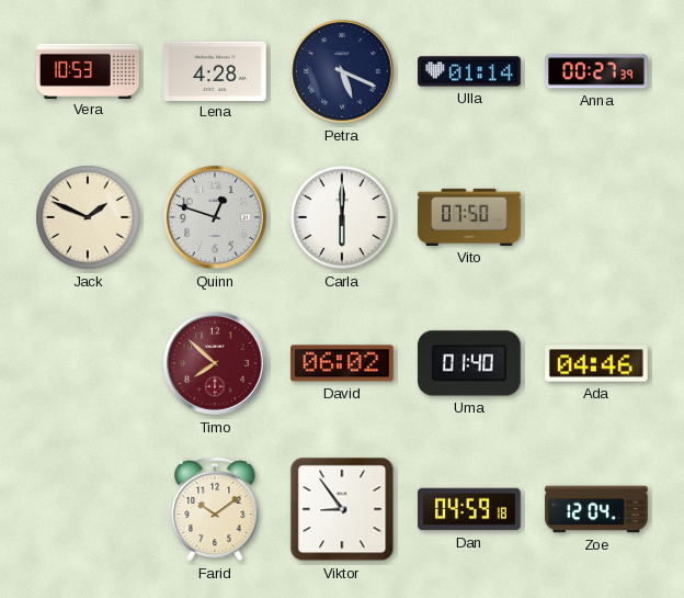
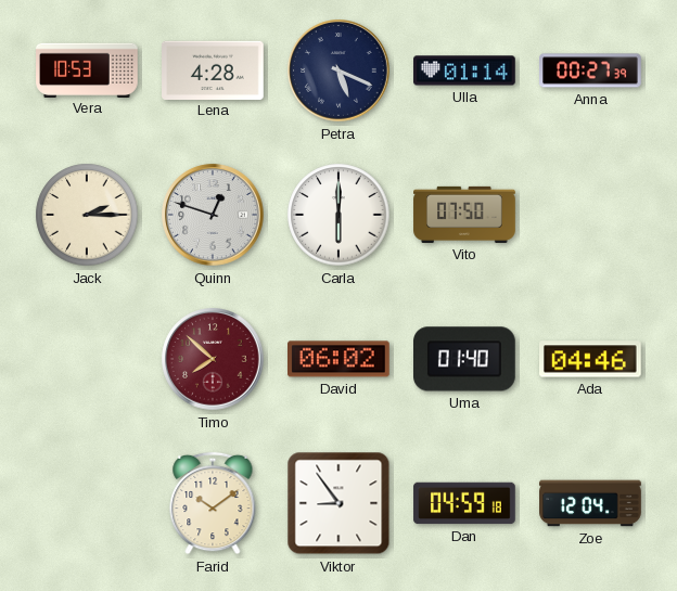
Jack: 1:49 -> 2:15
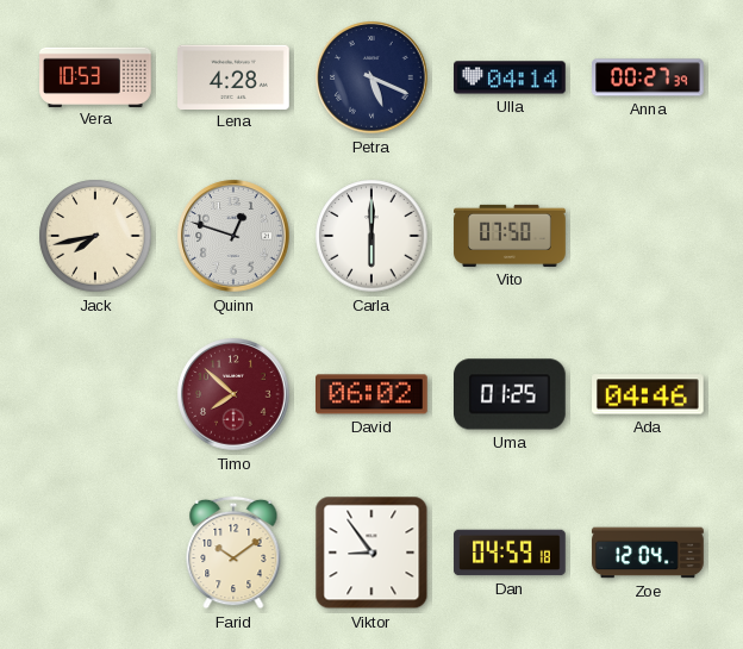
Ulla: 01:14 -> 04:14
Jack: 2:15 -> 7:43
Uma: 01:40 -> 01:25
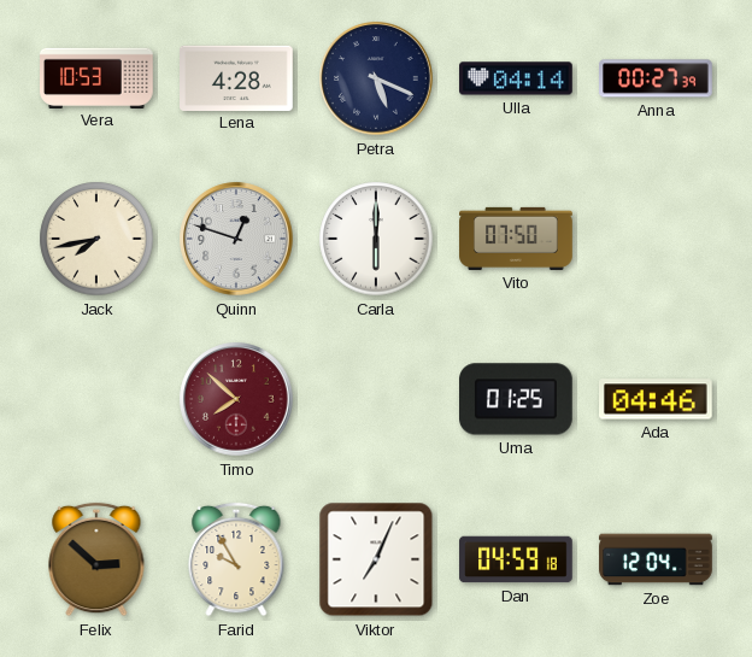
David: 06:02 -> none
Felix: none -> 2:52
Farid: 10:09 -> 9:55
Viktor: 8:54 -> 7:04
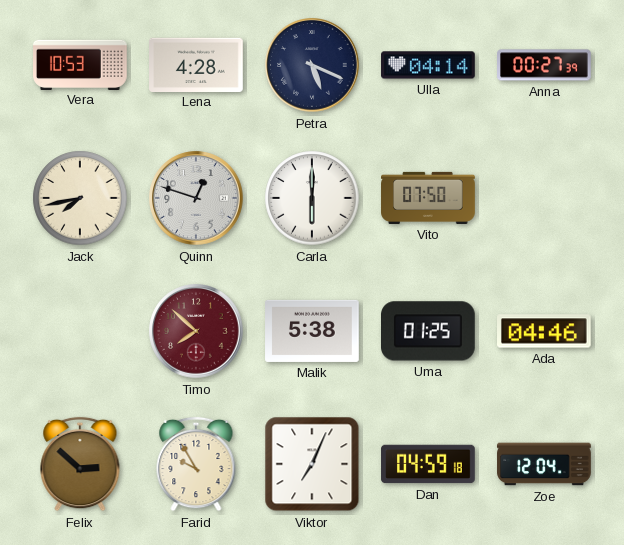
Malik: none -> 5:38
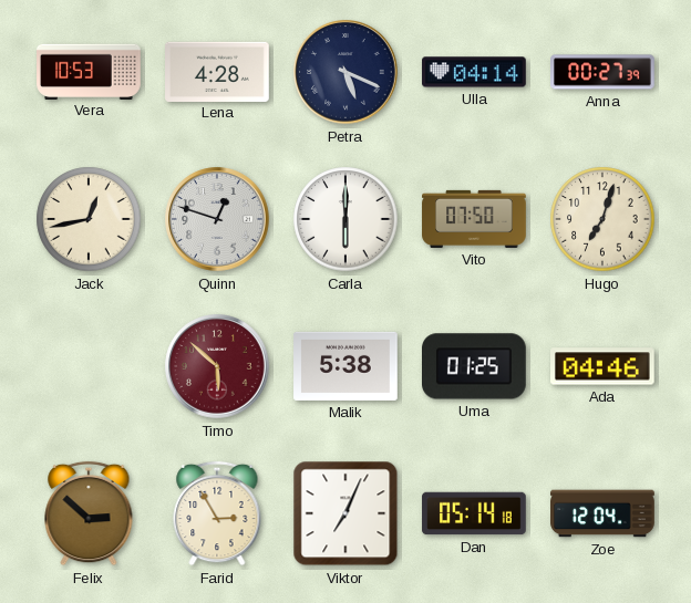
Jack: 7:43 -> 12:43
Hugo: none -> 7:03
Timo: 7:52 -> 5:52
Farid: 9:55 -> 2:55
Dan: 04:59 -> 05:14
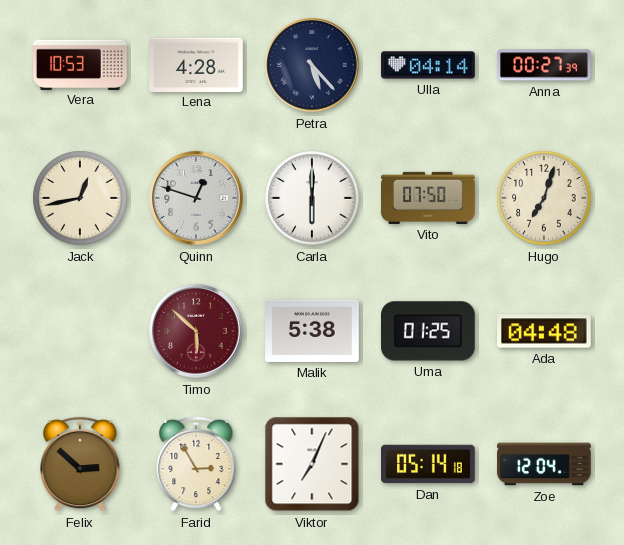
Petra: 5:19 -> 5:23
Ada: 04:46 -> 04:48
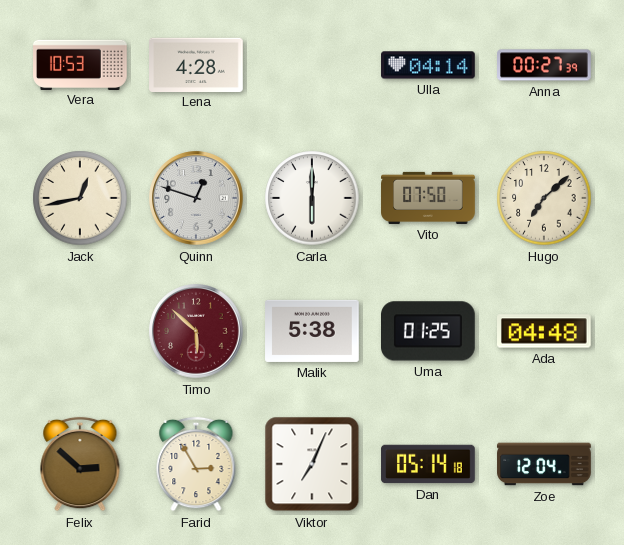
Petra: 5:23 -> none
Hugo: 7:03 -> 7:08
